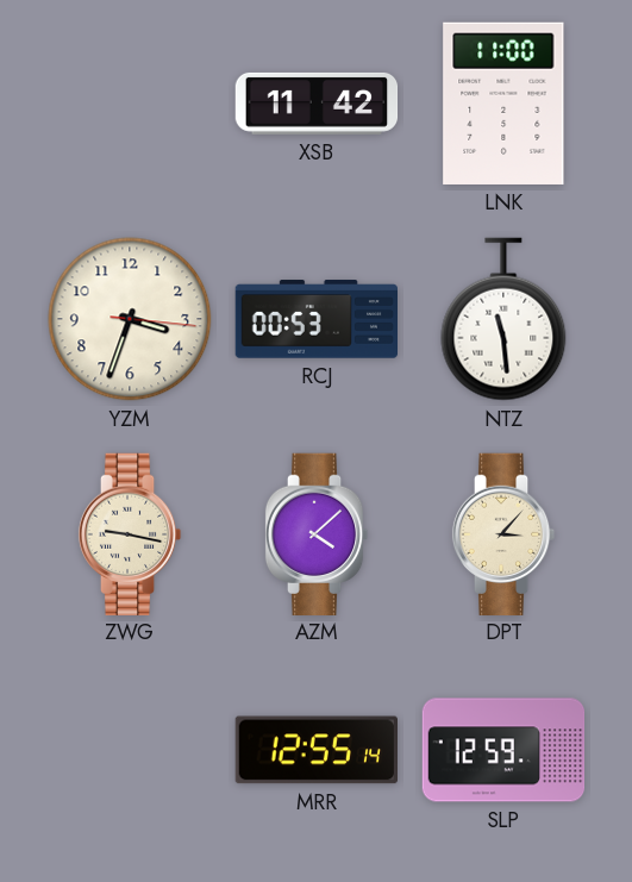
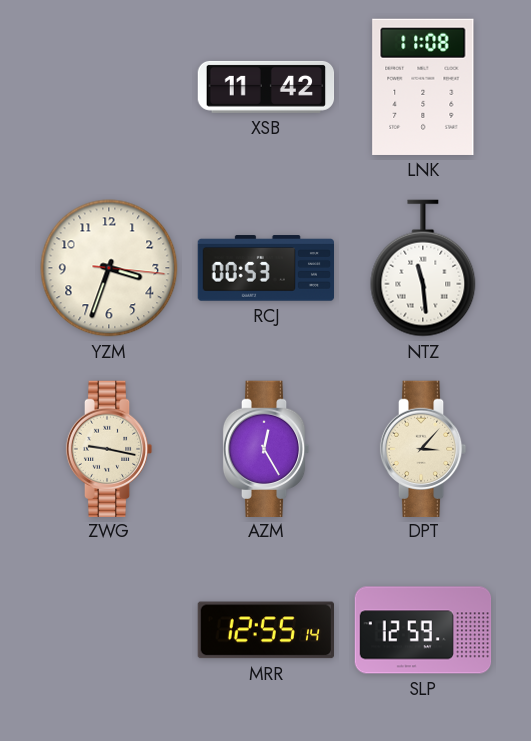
LNK: 11:00 -> 11:08
AZM: 4:08 -> 12:25
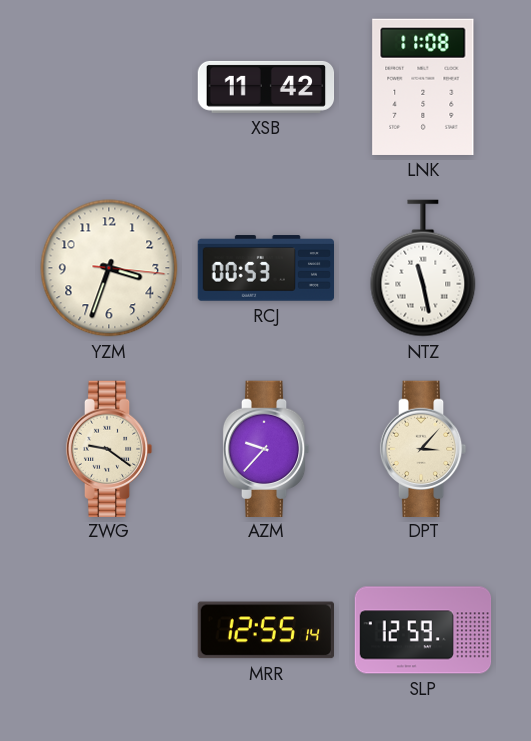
NTZ: 11:29 -> 11:28
ZWG: 9:17 -> 9:21
AZM: 12:25 -> 9:37
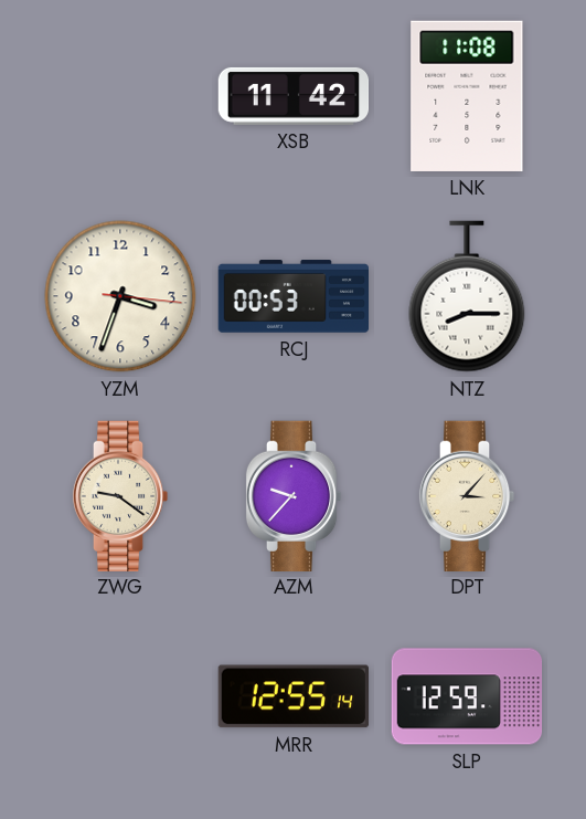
NTZ: 11:28 -> 8:15
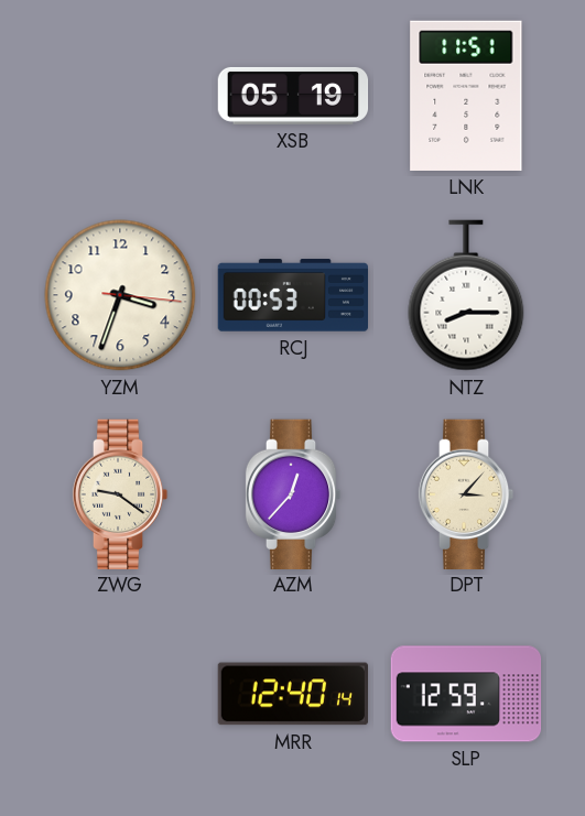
XSB: 11:42 -> 05:19
LNK: 11:08 -> 11:51
AZM: 9:37 -> 12:37
MRR: 12:55 -> 12:40
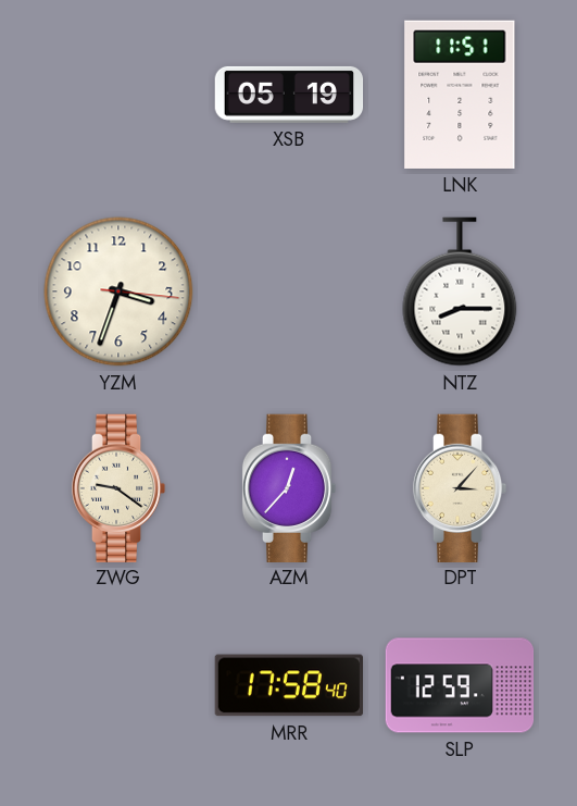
RCJ: 00:53 -> none
MRR: 12:40 -> 17:58
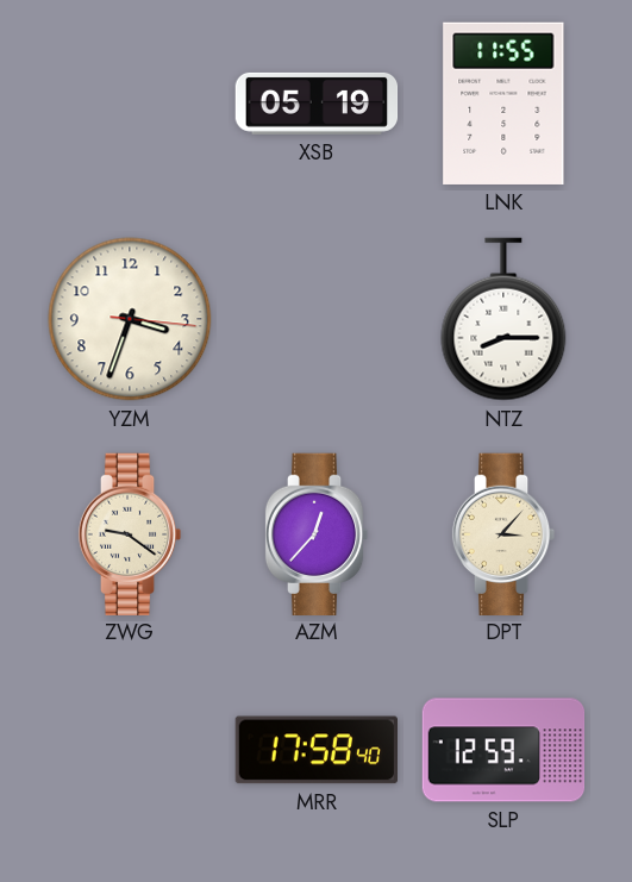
LNK: 11:51 -> 11:55
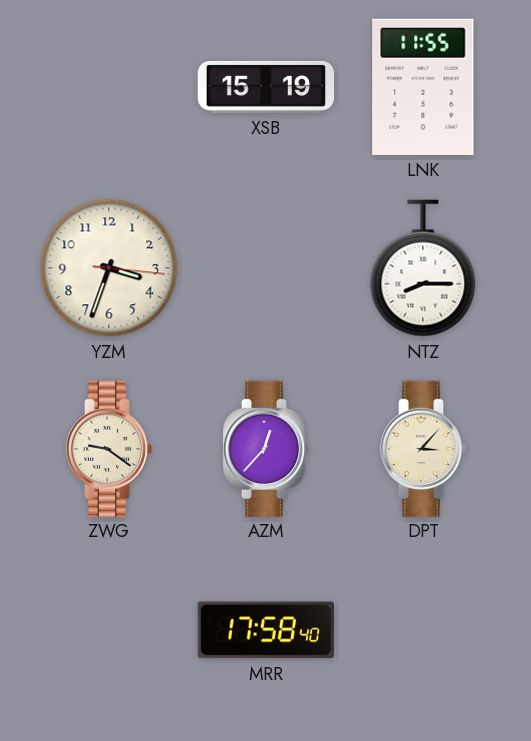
XSB: 05:19 -> 15:19
SLP: 12:59 -> none
